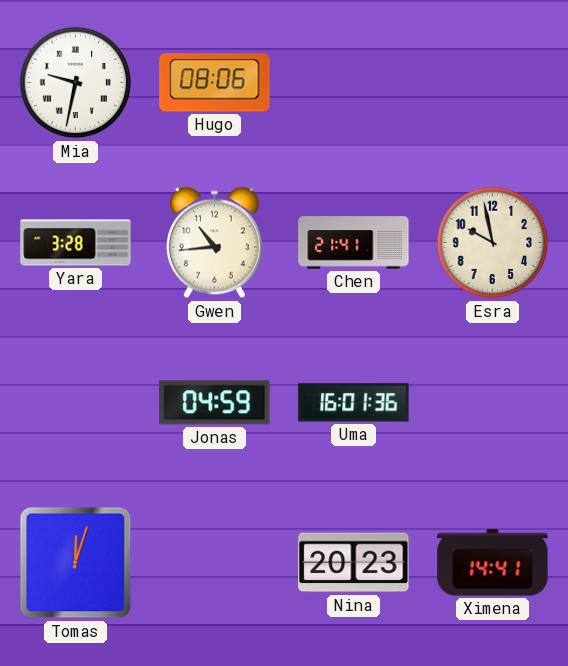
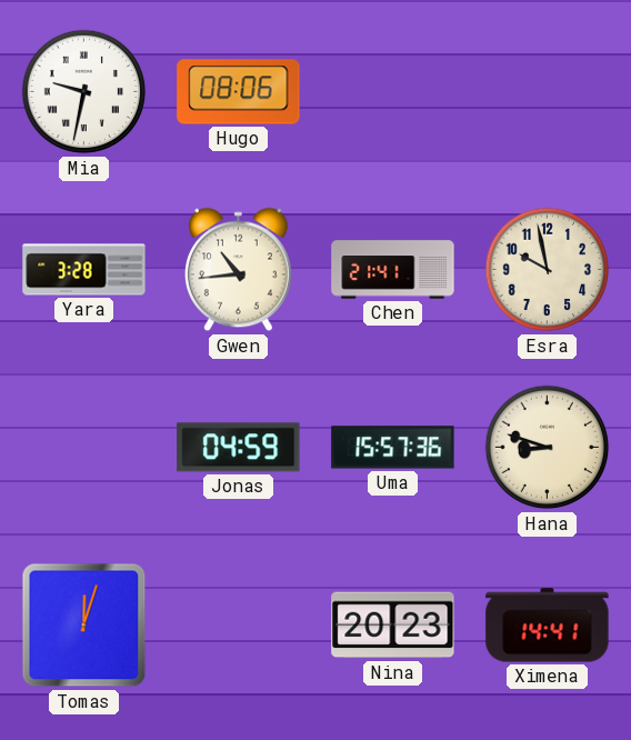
Uma: 16:01 -> 15:57
Hana: none -> 8:48
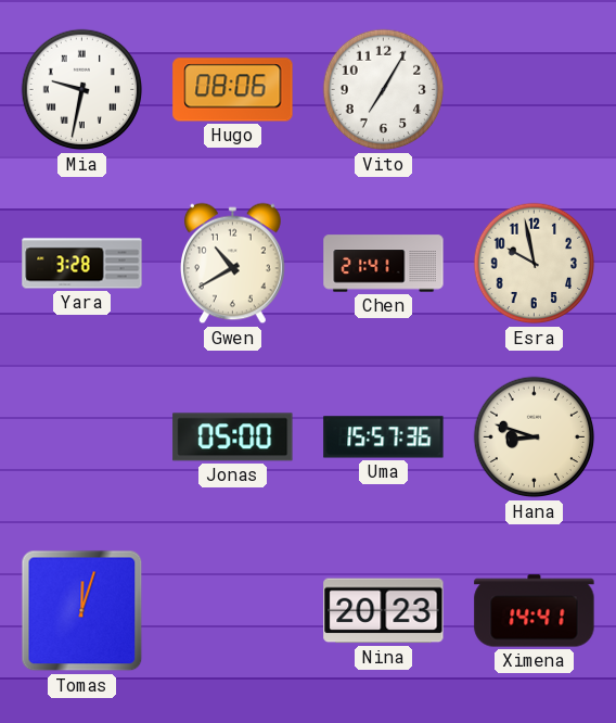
Vito: none -> 7:05
Gwen: 10:44 -> 10:40
Jonas: 04:59 -> 05:00
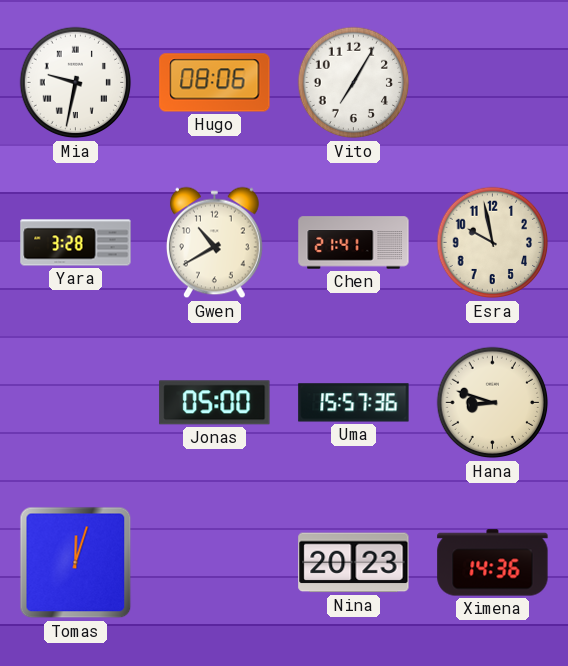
Ximena: 14:41 -> 14:36
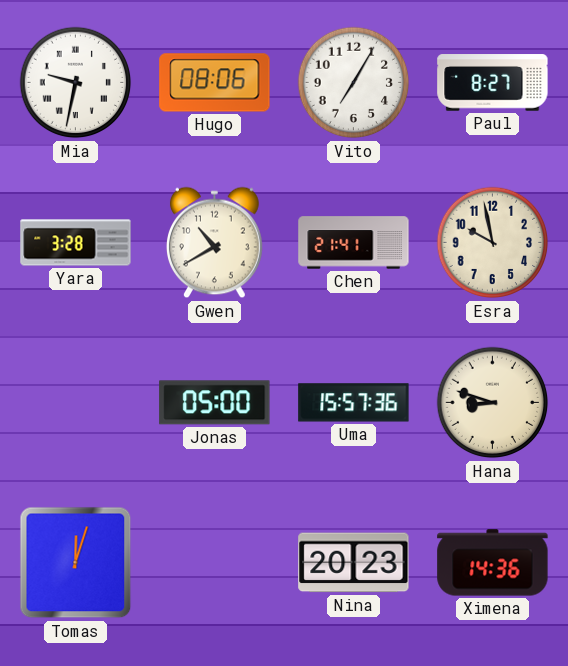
Paul: none -> 8:27
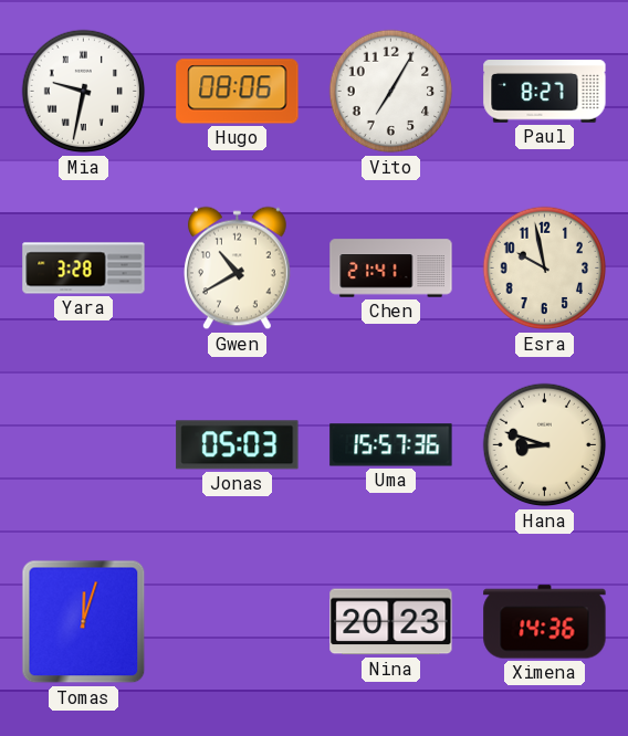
Jonas: 05:00 -> 05:03
